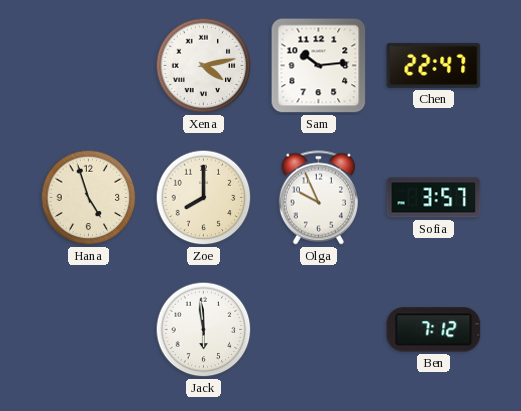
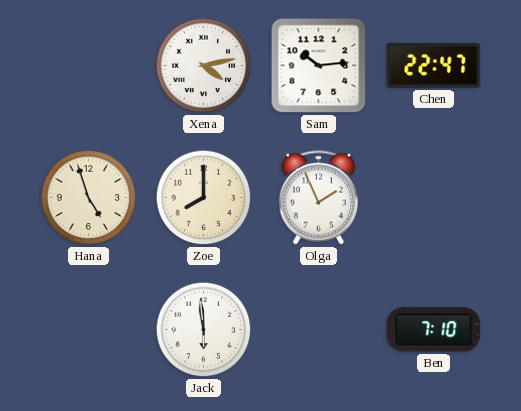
Olga: 9:56 -> 1:56
Sofia: 3:57 -> none
Ben: 7:12 -> 7:10
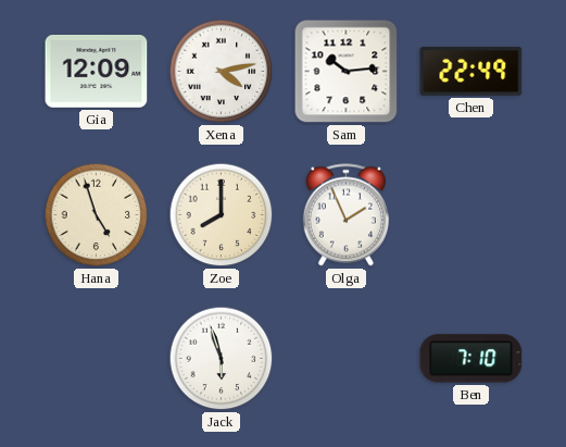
Gia: none -> 12:09
Chen: 22:47 -> 22:49
Jack: 5:59 -> 5:57
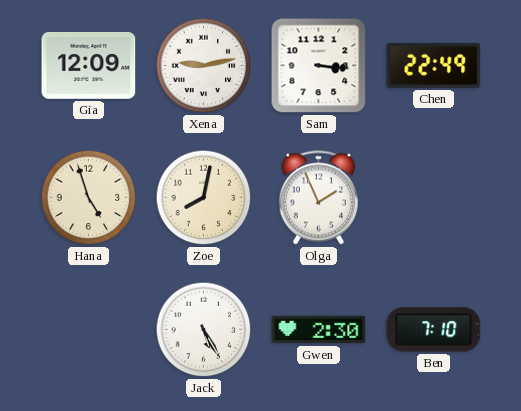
Xena: 4:13 -> 9:13
Sam: 10:14 -> 3:16
Zoe: 8:00 -> 8:02
Jack: 5:57 -> 5:25
Gwen: none -> 2:30
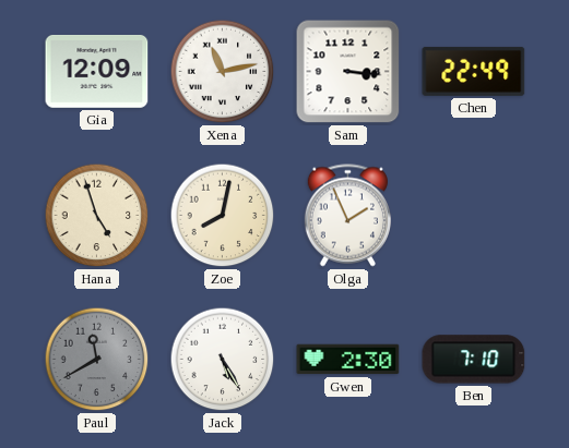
Xena: 9:13 -> 11:13
Paul: none -> 11:40
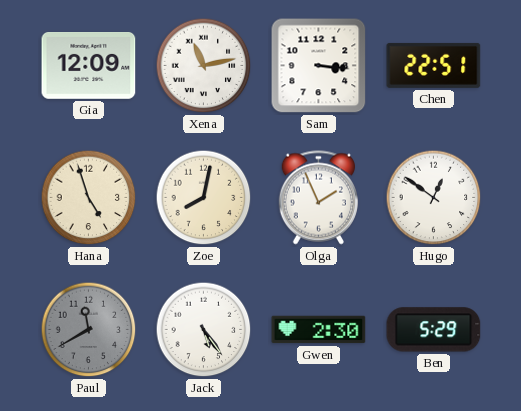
Chen: 22:49 -> 22:51
Hugo: none -> 12:51
Jack: 5:25 -> 5:24
Ben: 7:10 -> 5:29
